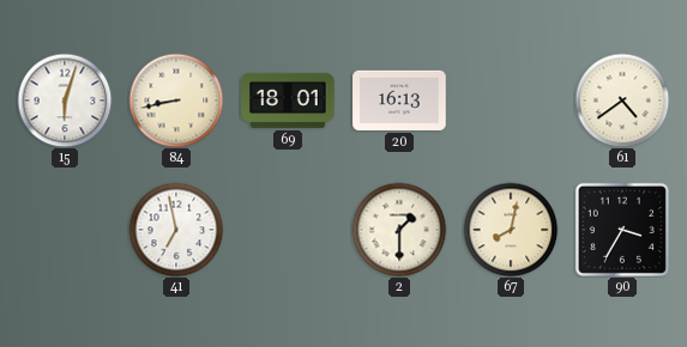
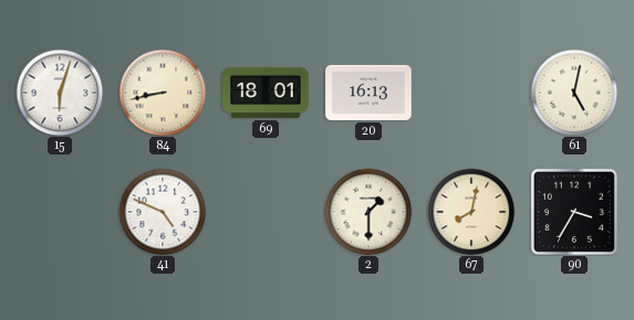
61: 4:39 -> 5:02
41: 6:58 -> 4:49
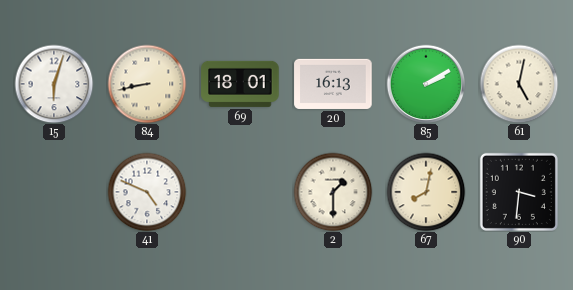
85: none -> 2:10
90: 3:35 -> 3:31
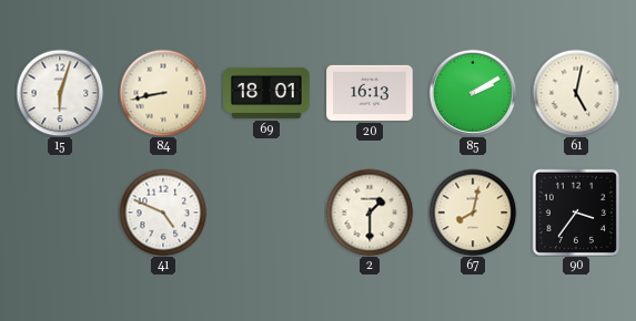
90: 3:31 -> 3:36
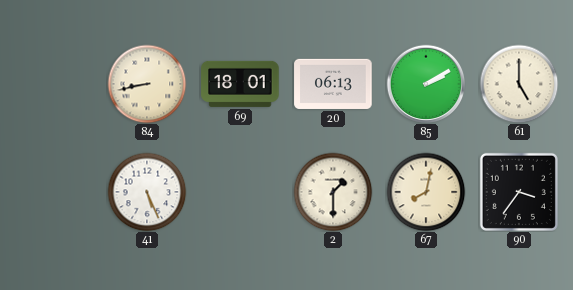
15: 6:03 -> none
20: 16:13 -> 06:13
61: 5:02 -> 5:00
41: 4:49 -> 5:26
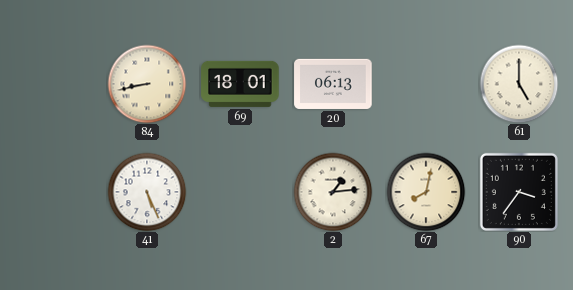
85: 2:10 -> none
2: 1:30 -> 1:14
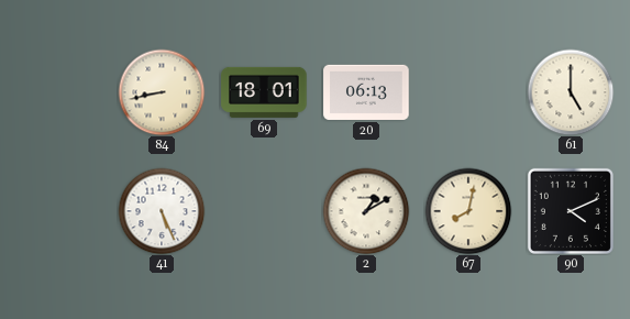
2: 1:14 -> 1:10
90: 3:36 -> 4:11
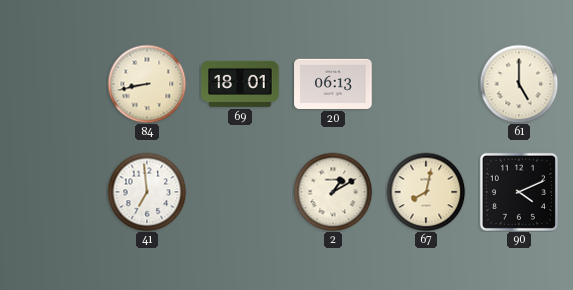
41: 5:26 -> 6:59
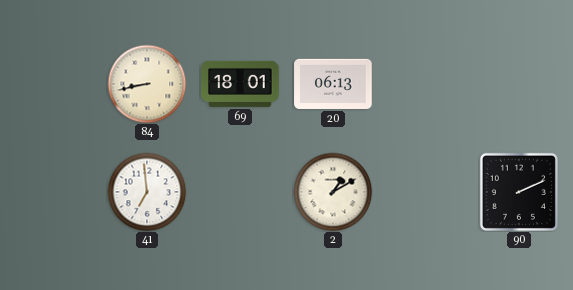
61: 5:00 -> none
67: 8:02 -> none
90: 4:11 -> 2:11
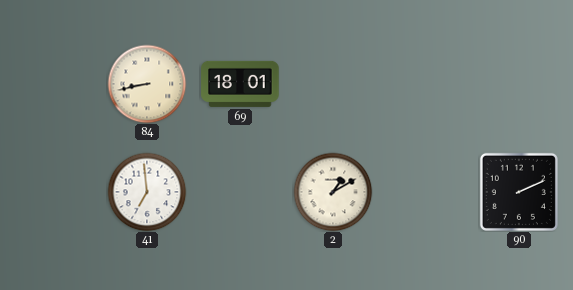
20: 06:13 -> none
